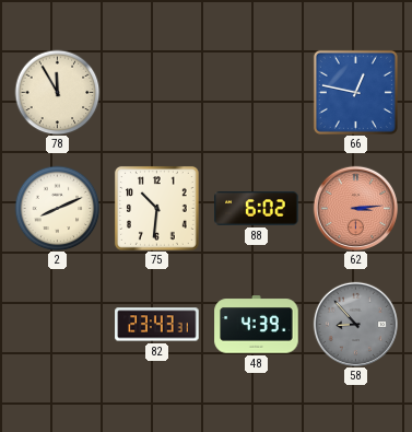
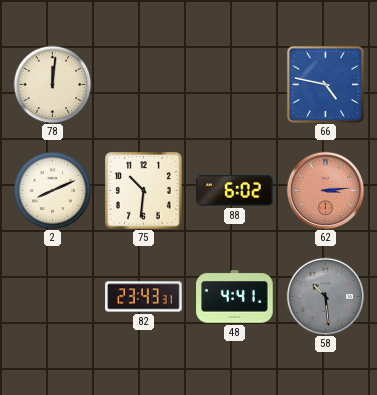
78: 11:55 -> 12:01
66: 12:47 -> 4:47
48: 4:39 -> 4:41
58: 8:53 -> 10:29
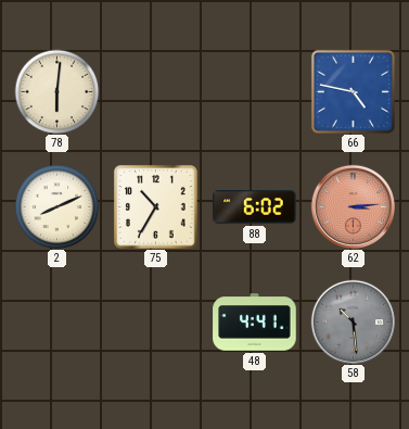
78: 12:01 -> 6:01
75: 10:31 -> 10:35
82: 23:43 -> none
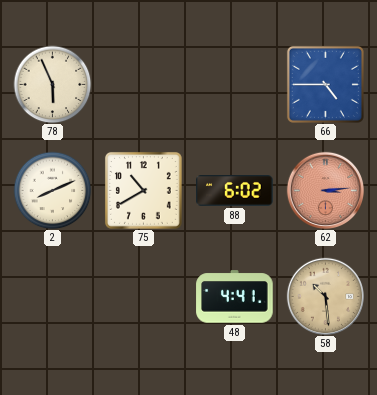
78: 6:01 -> 5:56
66: 4:47 -> 4:45
75: 10:35 -> 10:40
58 dial: grey -> champagne
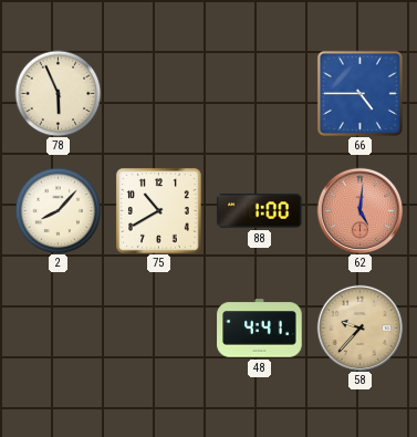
2: 8:11 -> 8:07
88: 6:02 -> 1:00
62: 3:14 -> 5:01
58: 10:29 -> 9:37
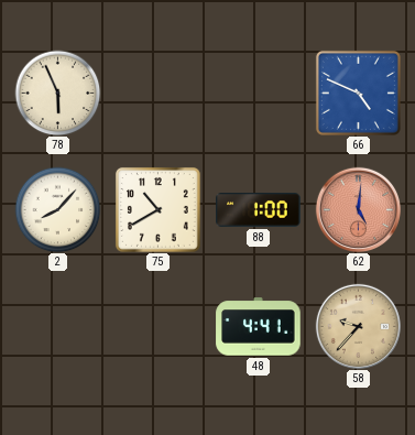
66: 4:45 -> 4:49
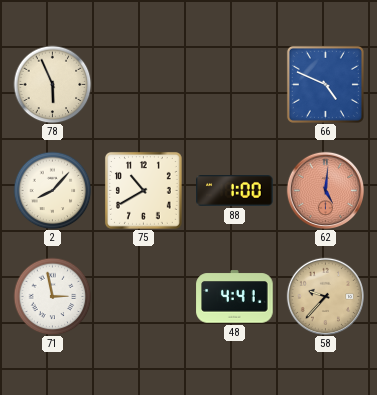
71: none -> 2:58
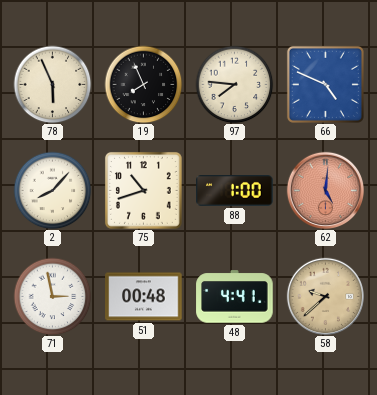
19: none -> 7:56
97: none -> 7:46
75: 10:40 -> 10:42
51: none -> 00:48
58: 9:37 -> 9:38
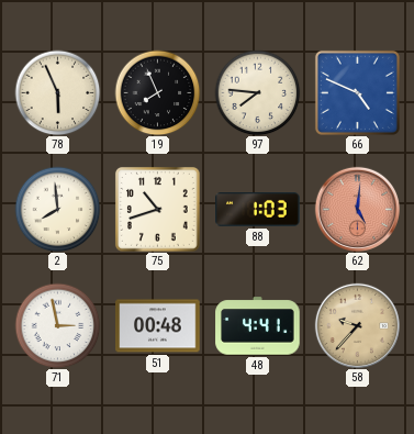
2: 8:07 -> 7:59
88: 1:00 -> 1:03
58: 9:38 -> 9:37
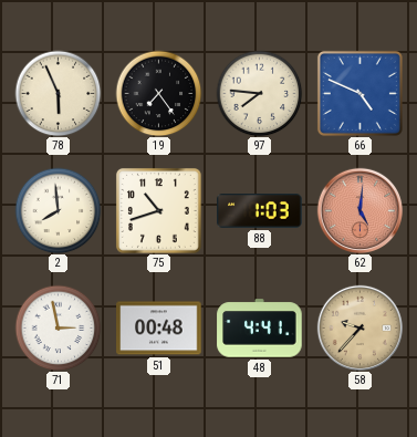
19: 7:56 -> 7:24
